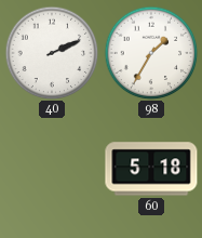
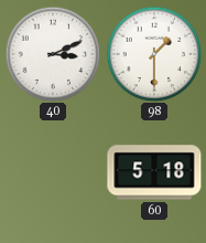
40: 2:11 -> 3:11
98: 1:35 -> 1:30
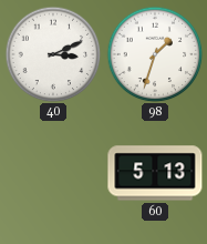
98: 1:30 -> 1:33
60: 5:18 -> 5:13
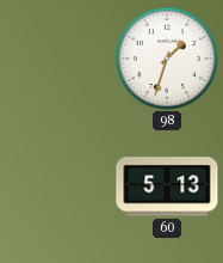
40: 3:11 -> none
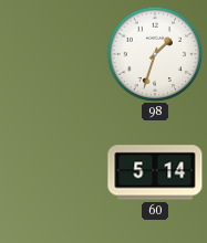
60: 5:13 -> 5:14
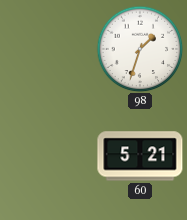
60: 5:14 -> 5:21
